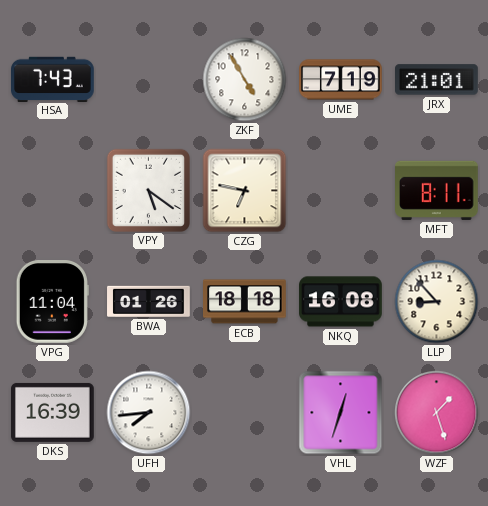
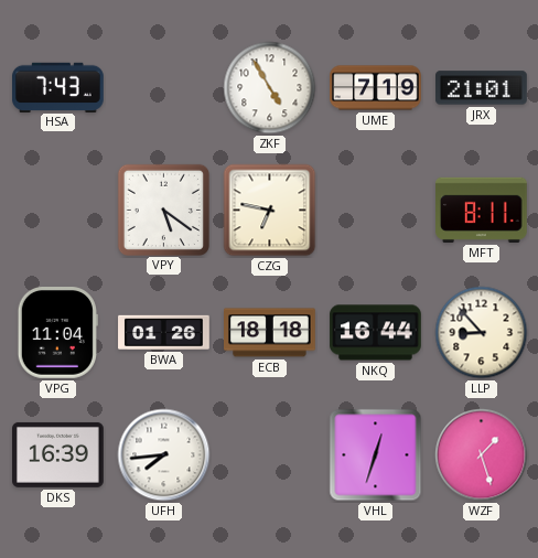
NKQ: 16:08 -> 16:44
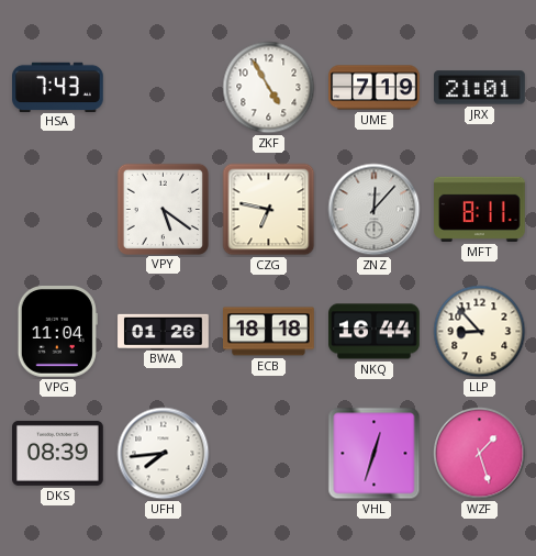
ZNZ: none -> 12:07
DKS: 16:39 -> 08:39
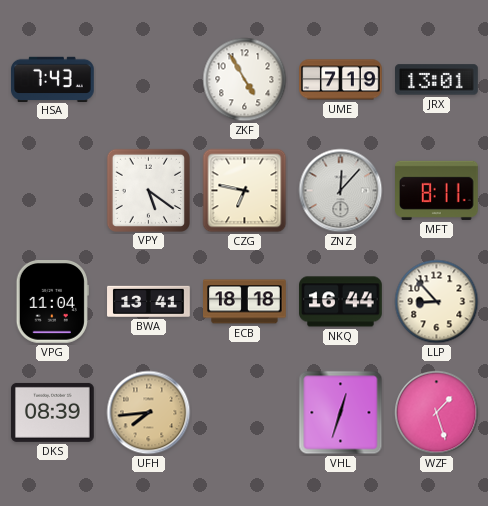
JRX: 21:01 -> 13:01
BWA: 01:26 -> 13:41
UFH dial: white -> champagne
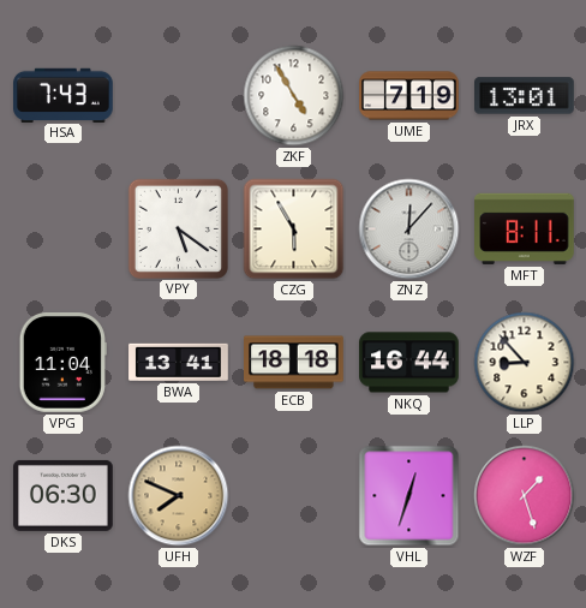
CZG: 6:47 -> 5:55
DKS: 08:39 -> 06:30
UFH: 7:44 -> 7:49
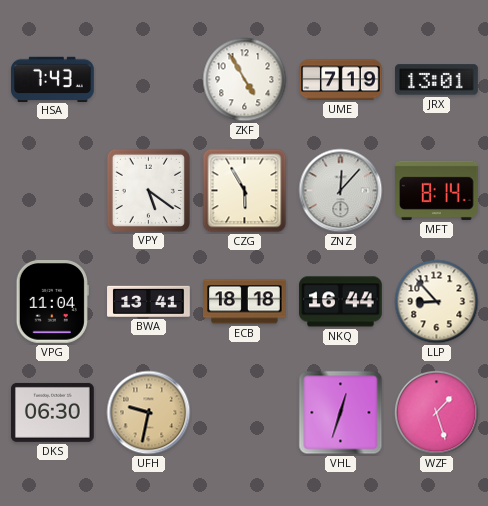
MFT: 8:11 -> 8:14
UFH: 7:49 -> 9:32
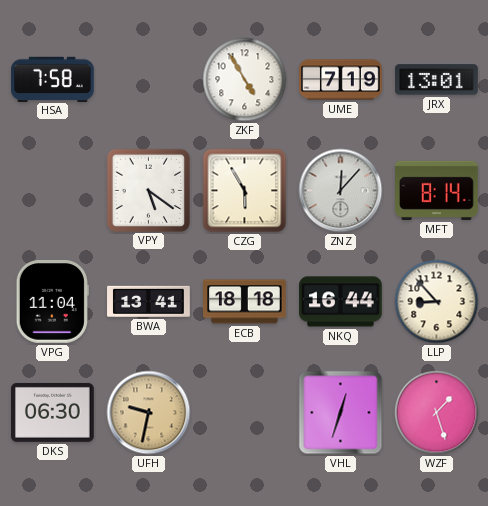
HSA: 7:43 -> 7:58
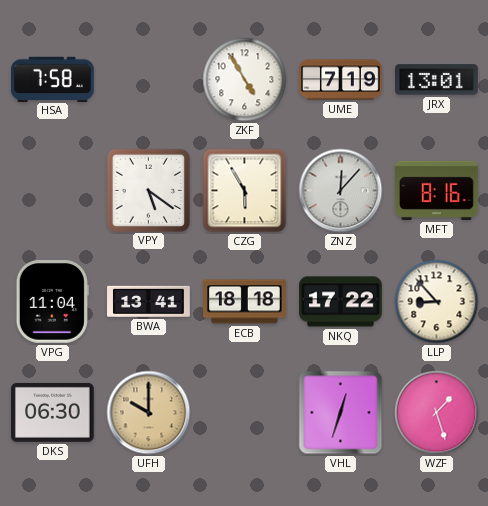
MFT: 8:14 -> 8:16
NKQ: 16:44 -> 17:22
UFH: 9:32 -> 10:00
